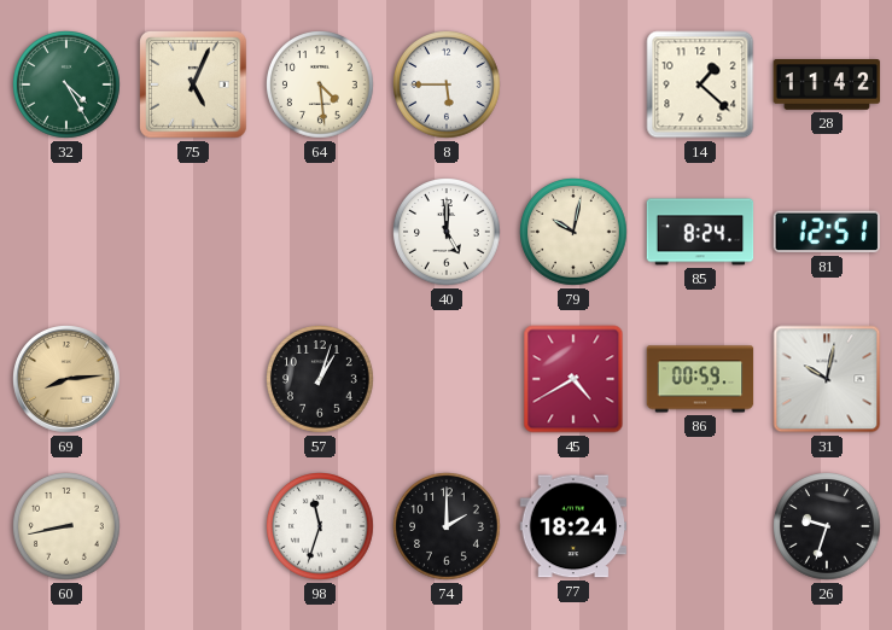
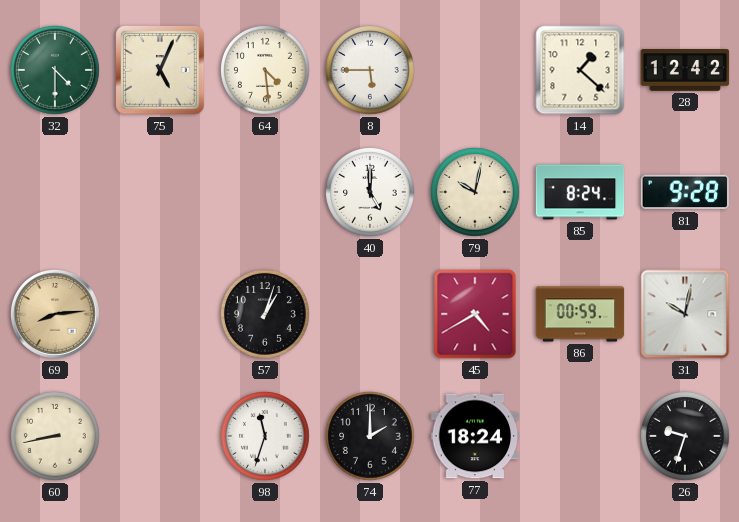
32: 4:25 -> 4:30
28: 11:42 -> 12:42
81: 12:51 -> 9:28
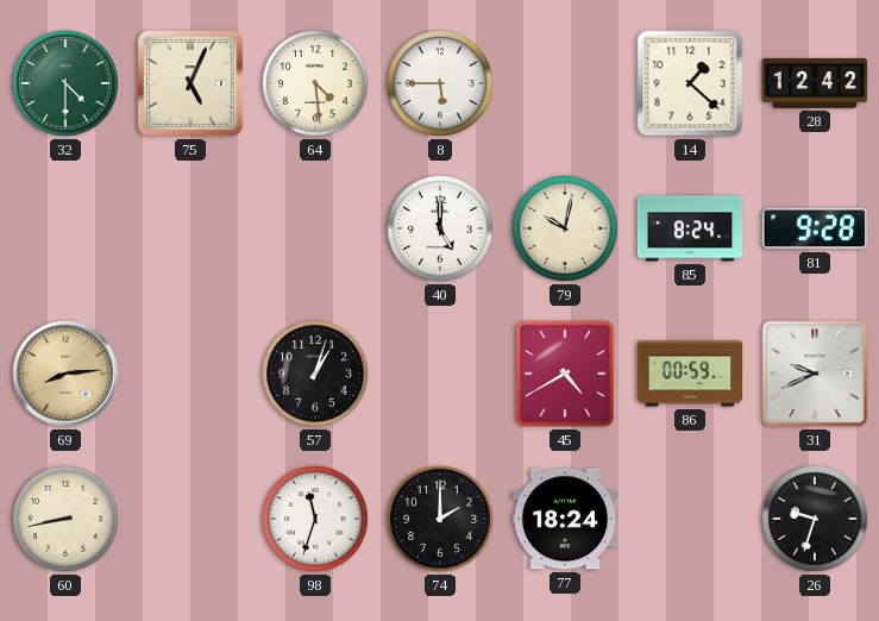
31: 10:02 -> 9:41
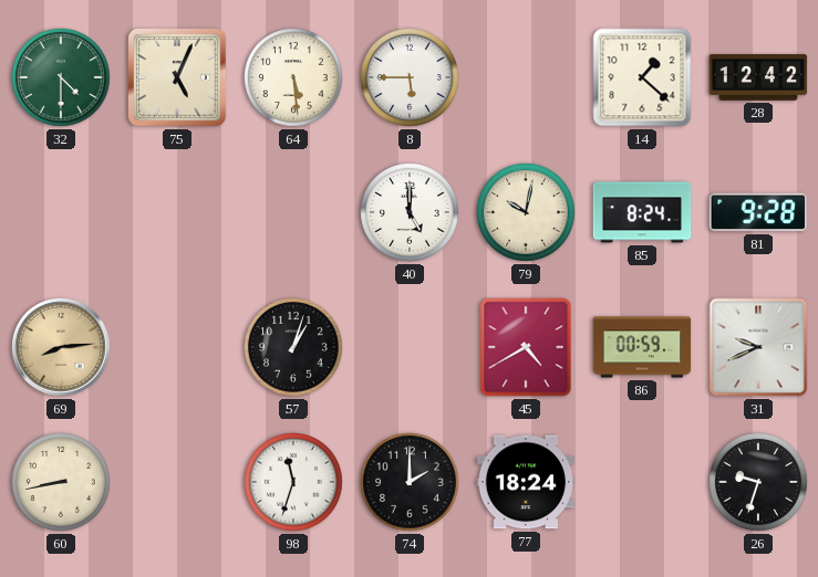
64: 4:29 -> 5:29
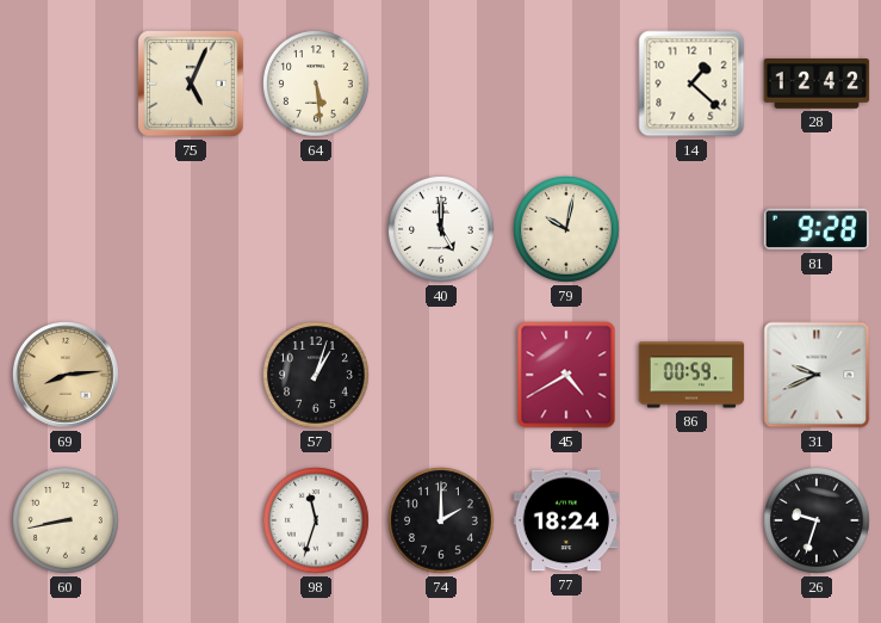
32: 4:30 -> none
8: 5:45 -> none
85: 8:24 -> none
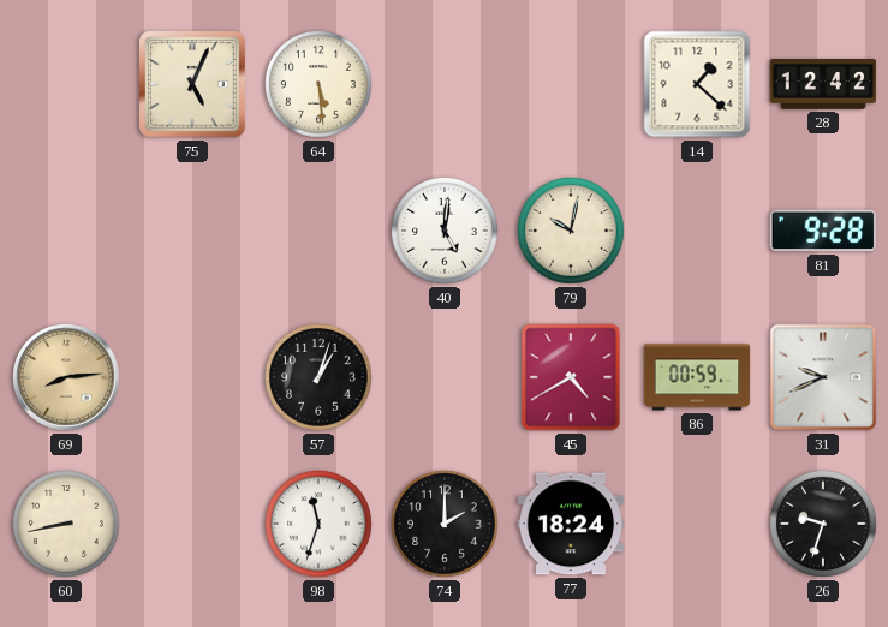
40: 5:00 -> 5:01
